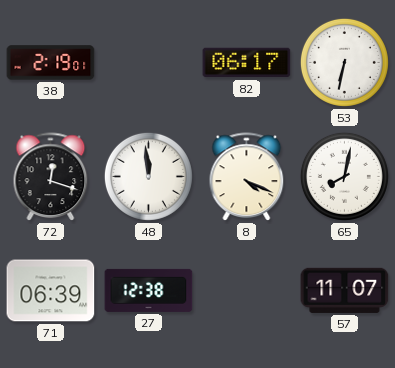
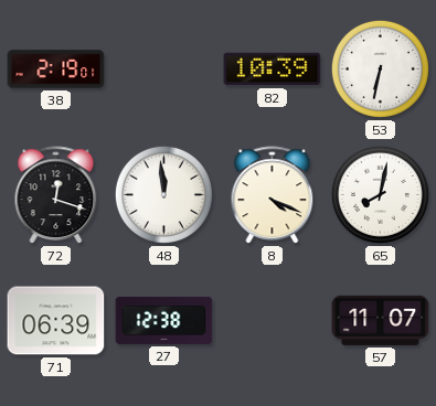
82: 06:17 -> 10:39
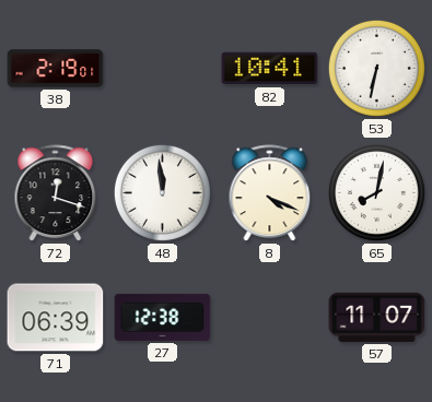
82: 10:39 -> 10:41
